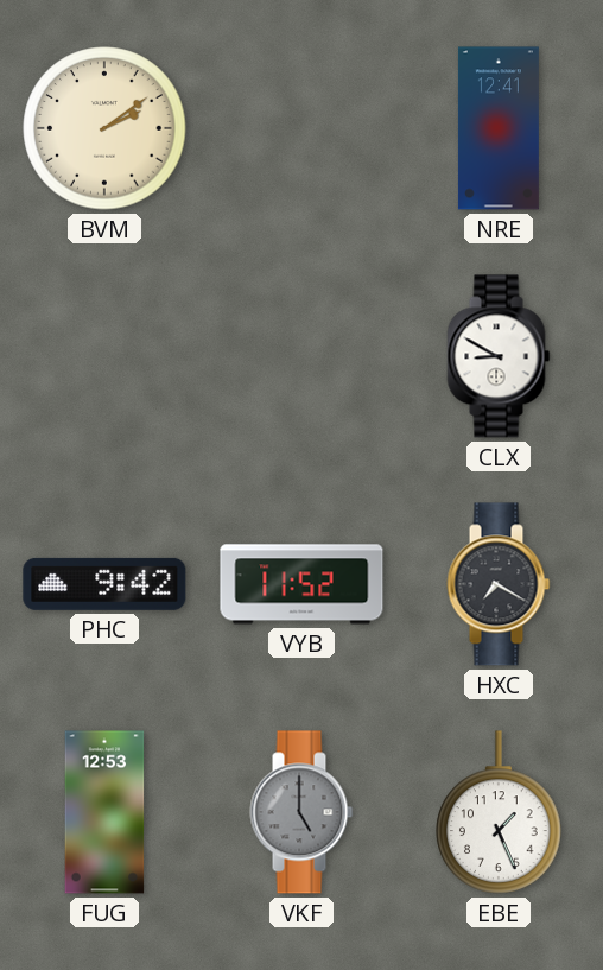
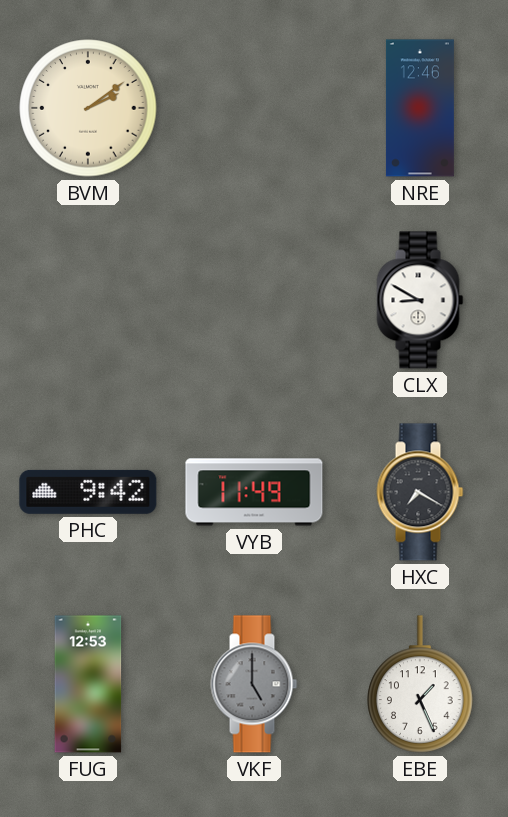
NRE: 12:41 -> 12:46
VYB: 11:52 -> 11:49
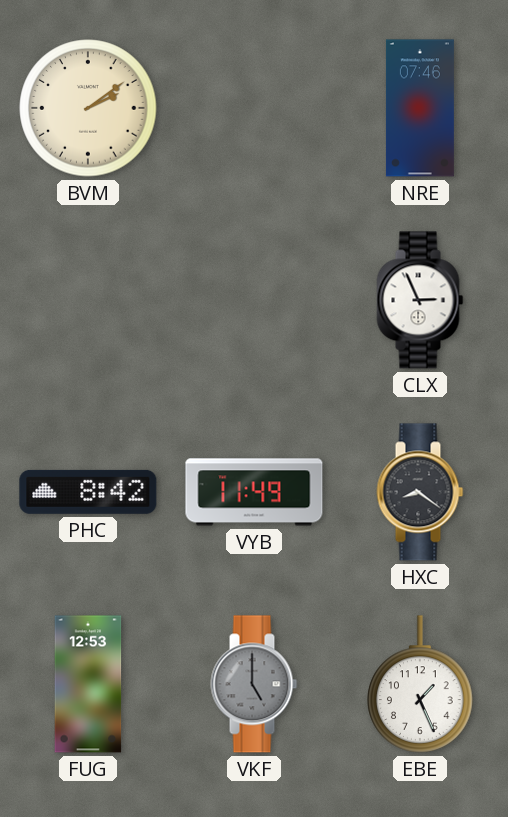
NRE: 12:46 -> 07:46
CLX: 8:50 -> 2:56
PHC: 9:42 -> 8:42
HXC: 7:20 -> 8:21
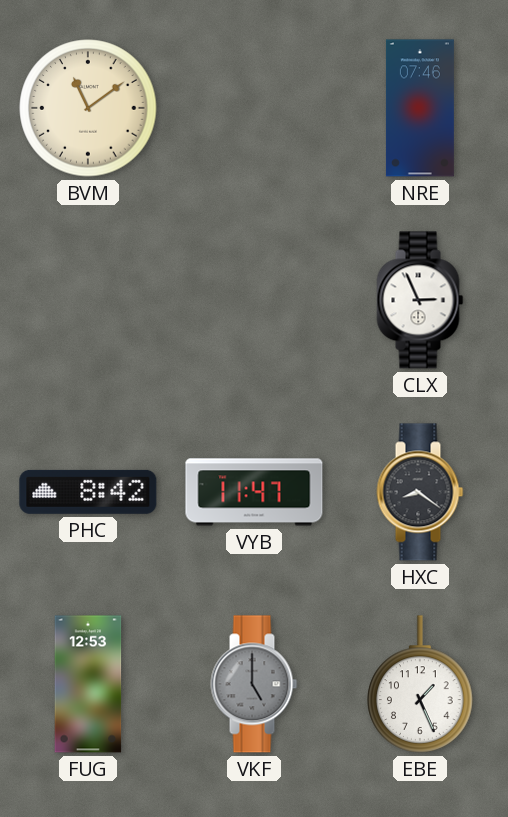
BVM: 2:09 -> 11:09
VYB: 11:49 -> 11:47
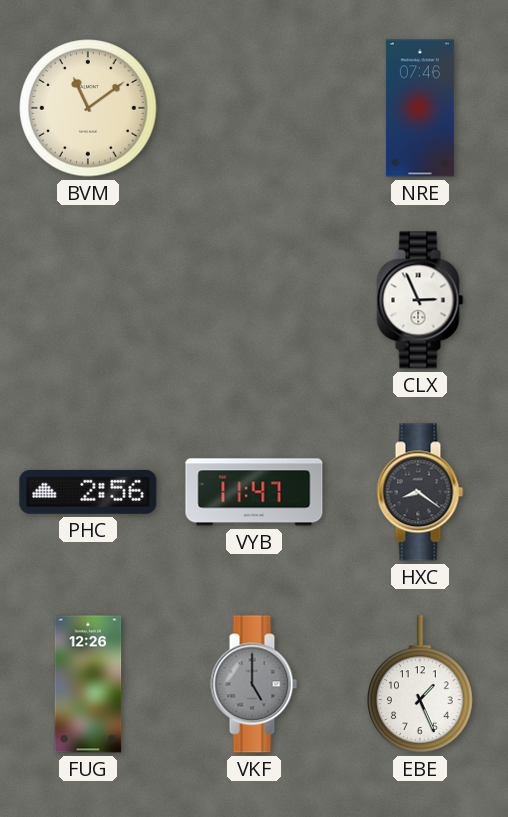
PHC: 8:42 -> 2:56
FUG: 12:53 -> 12:26
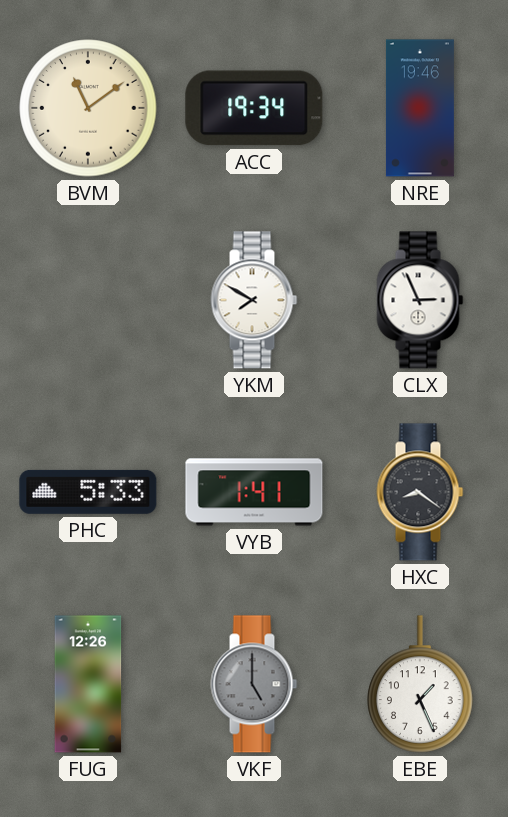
ACC: none -> 19:34
NRE: 07:46 -> 19:46
YKM: none -> 7:50
PHC: 2:56 -> 5:33
VYB: 11:47 -> 1:41
